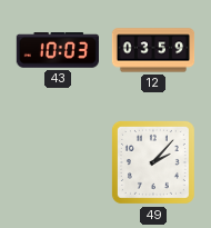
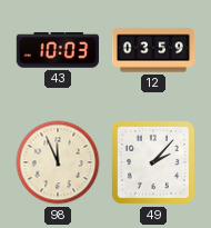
98: none -> 11:56
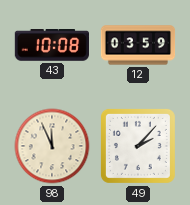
43: 10:03 -> 10:08
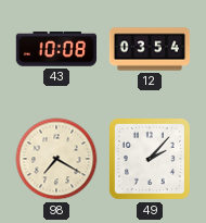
12: 03:59 -> 03:54
98: 11:56 -> 7:20
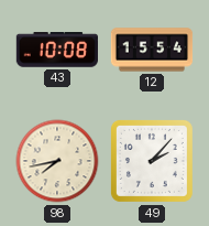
12: 03:54 -> 15:54
98: 7:20 -> 7:43
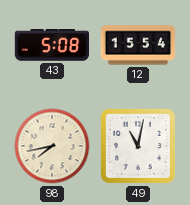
43: 10:08 -> 5:08
49: 2:07 -> 11:02
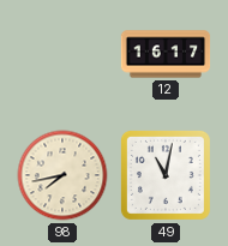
43: 5:08 -> none
12: 15:54 -> 16:17
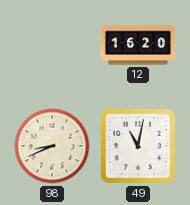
12: 16:17 -> 16:20
98: 7:43 -> 8:41
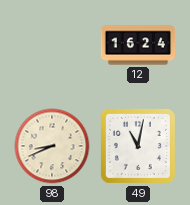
12: 16:20 -> 16:24
